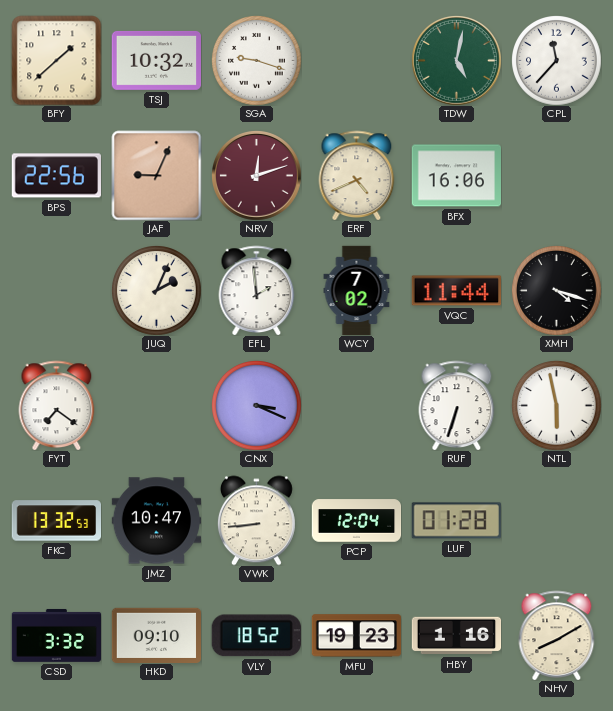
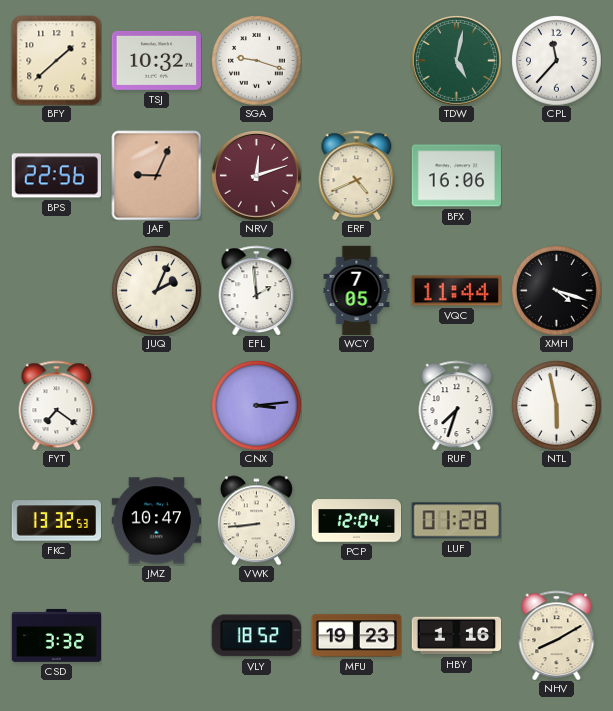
WCY: 7:02 -> 7:05
CNX: 3:19 -> 3:14
RUF: 6:33 -> 7:33
HKD: 09:10 -> none
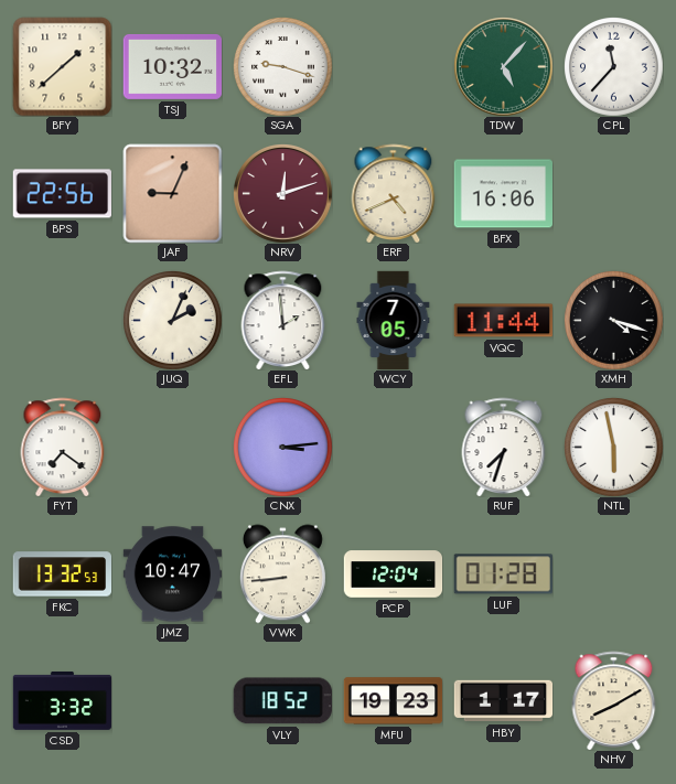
TDW: 5:02 -> 5:07
HBY: 1:16 -> 1:17
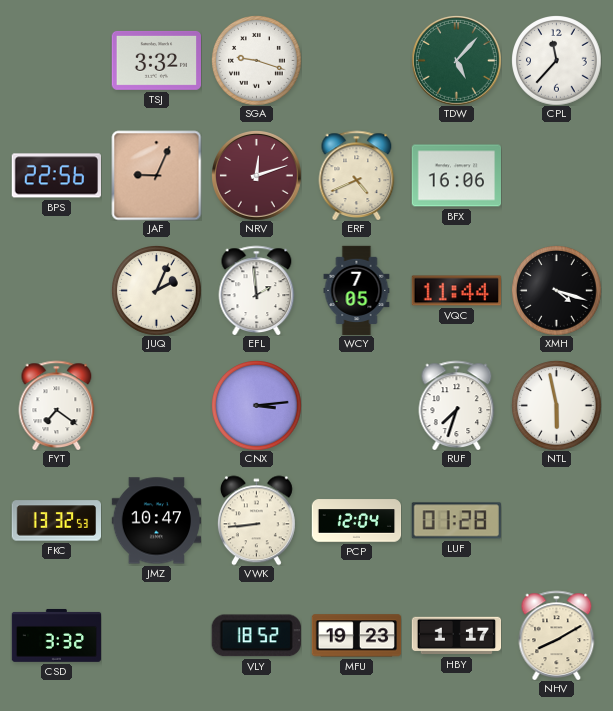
BFY: 1:38 -> none
TSJ: 10:32 -> 3:32
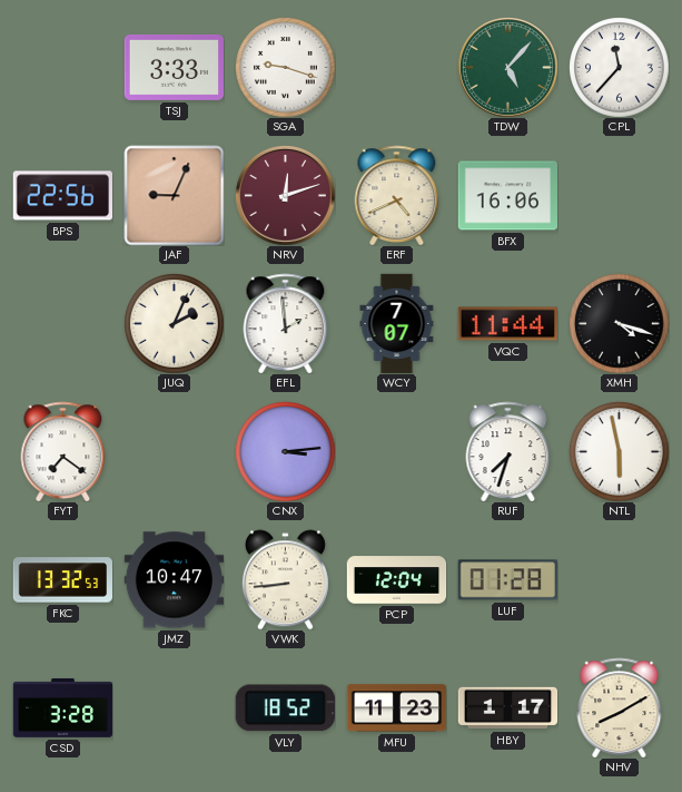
TSJ: 3:32 -> 3:33
WCY: 7:05 -> 7:07
CSD: 3:32 -> 3:28
MFU: 19:23 -> 11:23
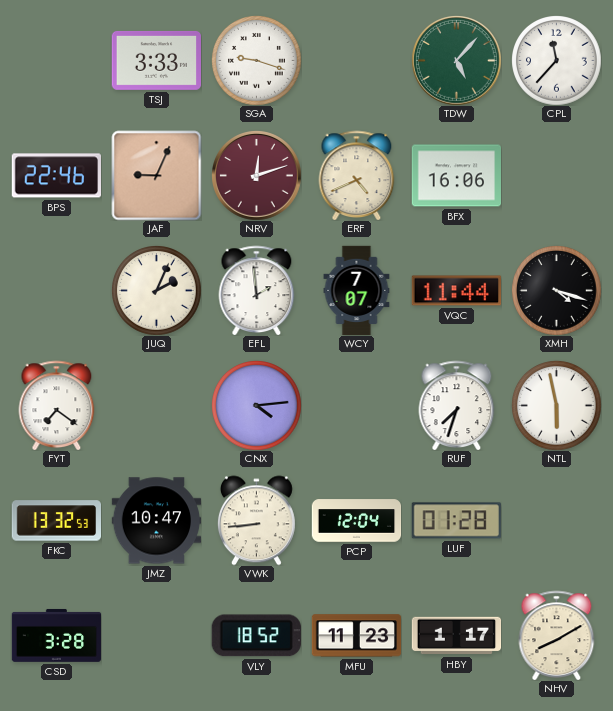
BPS: 22:56 -> 22:46
CNX: 3:14 -> 4:14
